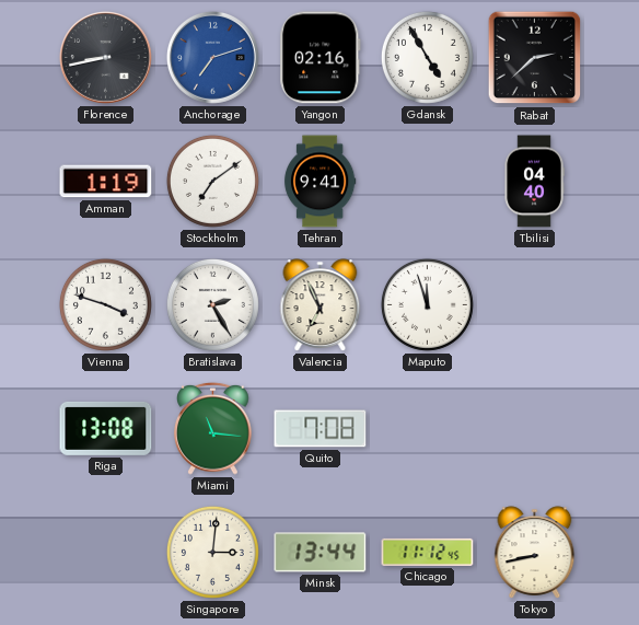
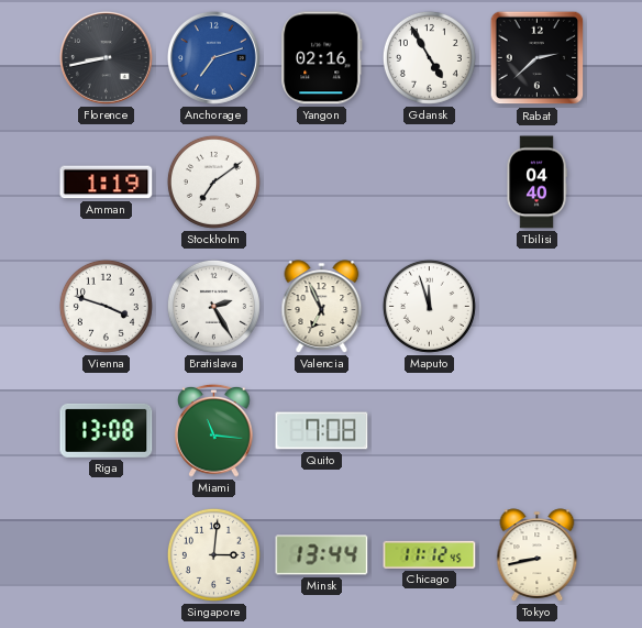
Tehran: 9:41 -> none
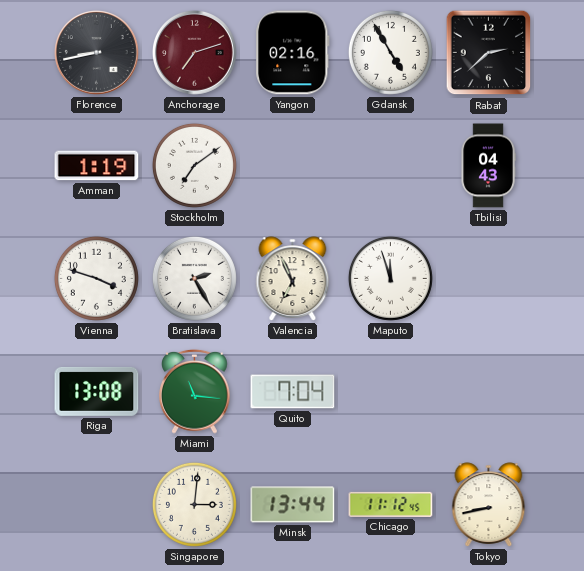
Anchorage dial: blue -> burgundy
Tbilisi: 04:40 -> 04:43
Quito: 7:08 -> 7:04
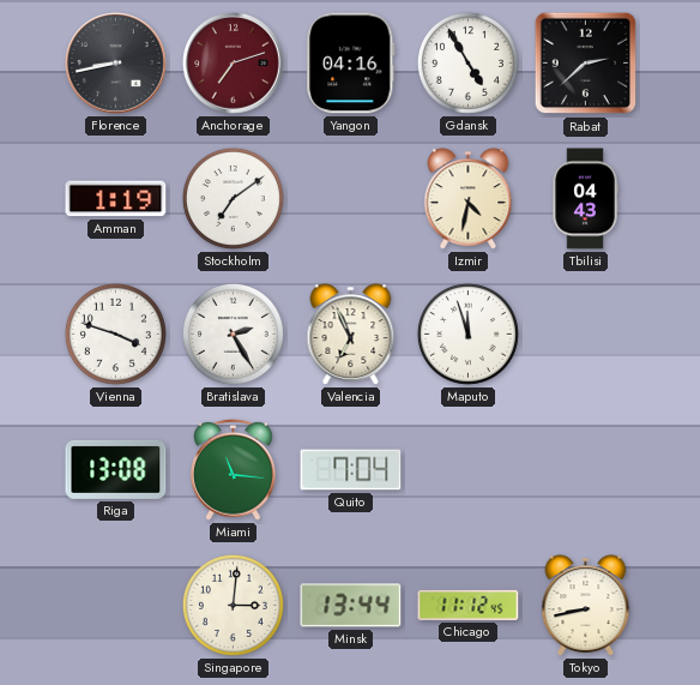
Yangon: 02:16 -> 04:16
Izmir: none -> 4:32
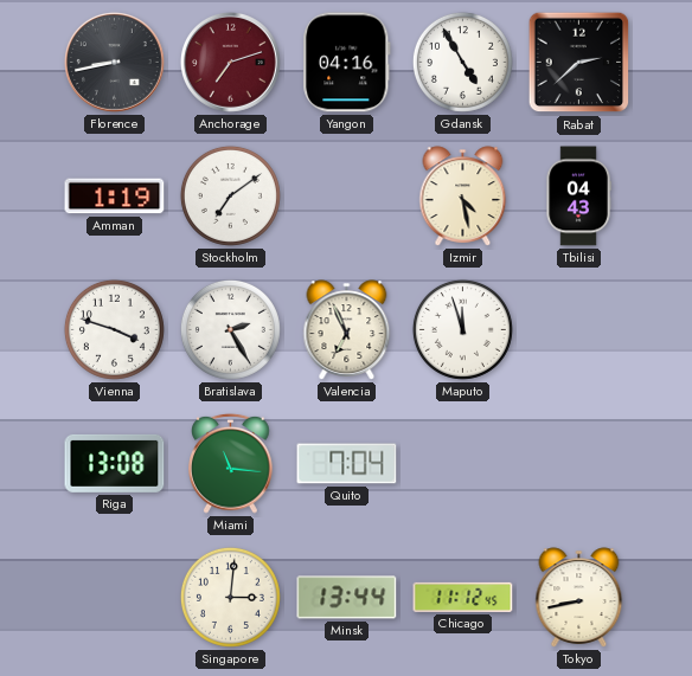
Izmir: 4:32 -> 4:28
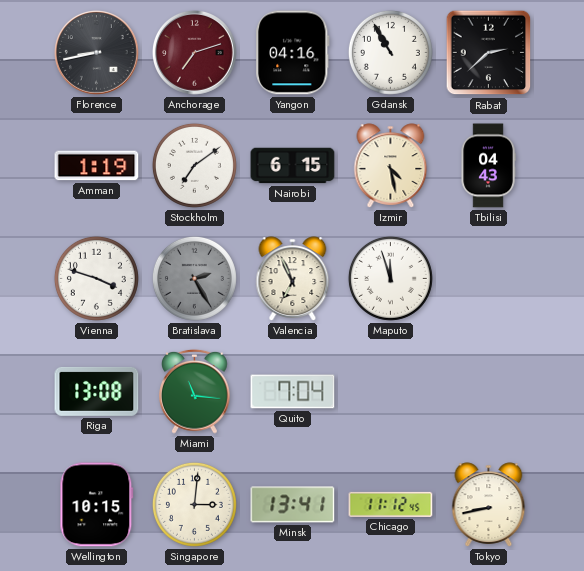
Gdansk: 4:55 -> 10:55
Nairobi: none -> 6:15
Bratislava dial: white -> grey
Wellington: none -> 10:15
Minsk: 13:44 -> 13:41
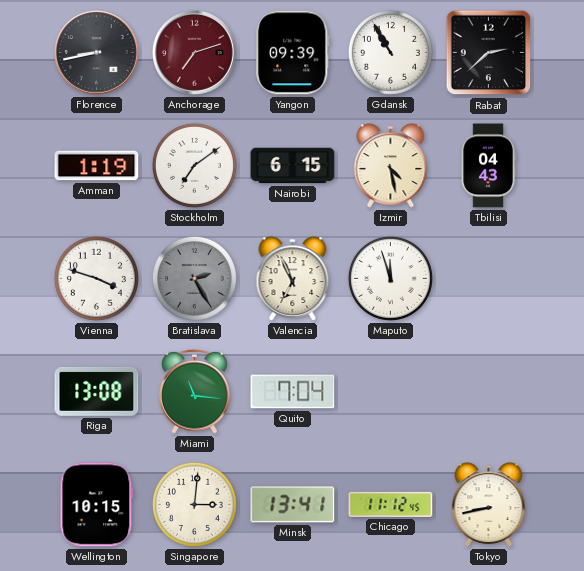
Yangon: 04:16 -> 09:39
